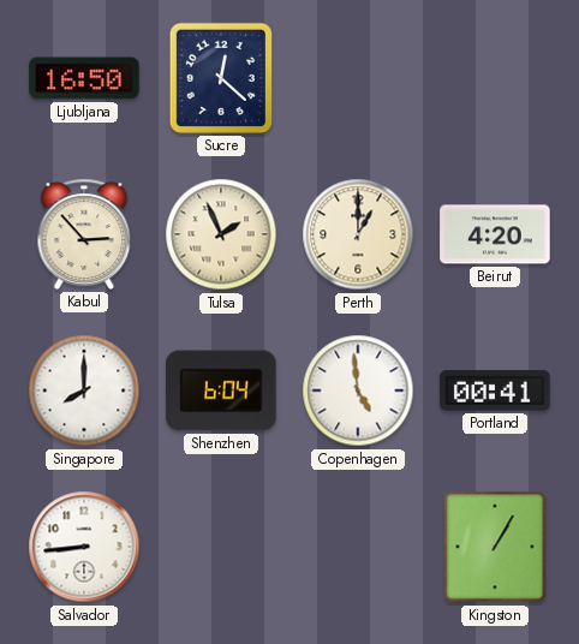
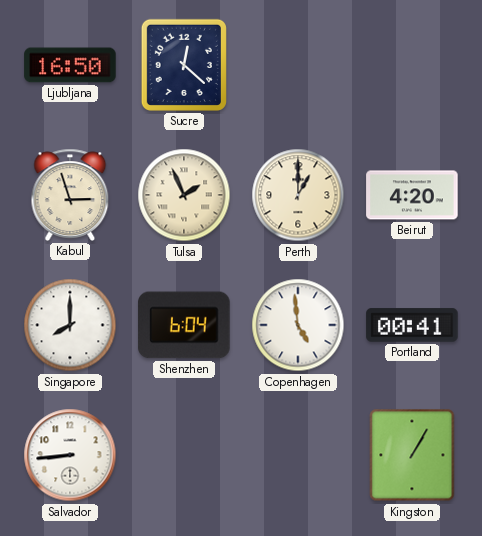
Kabul: 2:53 -> 2:57
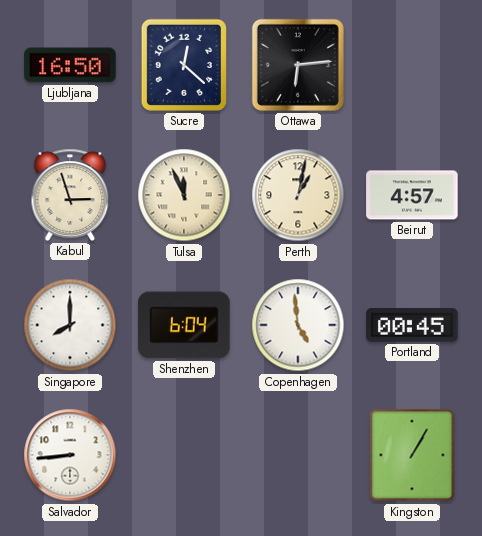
Ottawa: none -> 6:14
Tulsa: 1:56 -> 11:56
Perth: 1:00 -> 1:02
Beirut: 4:20 -> 4:57
Portland: 00:41 -> 00:45
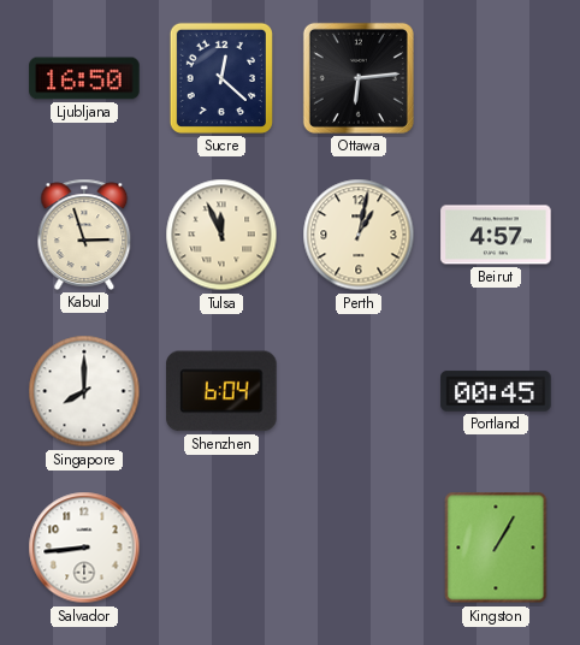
Copenhagen: 4:59 -> none
